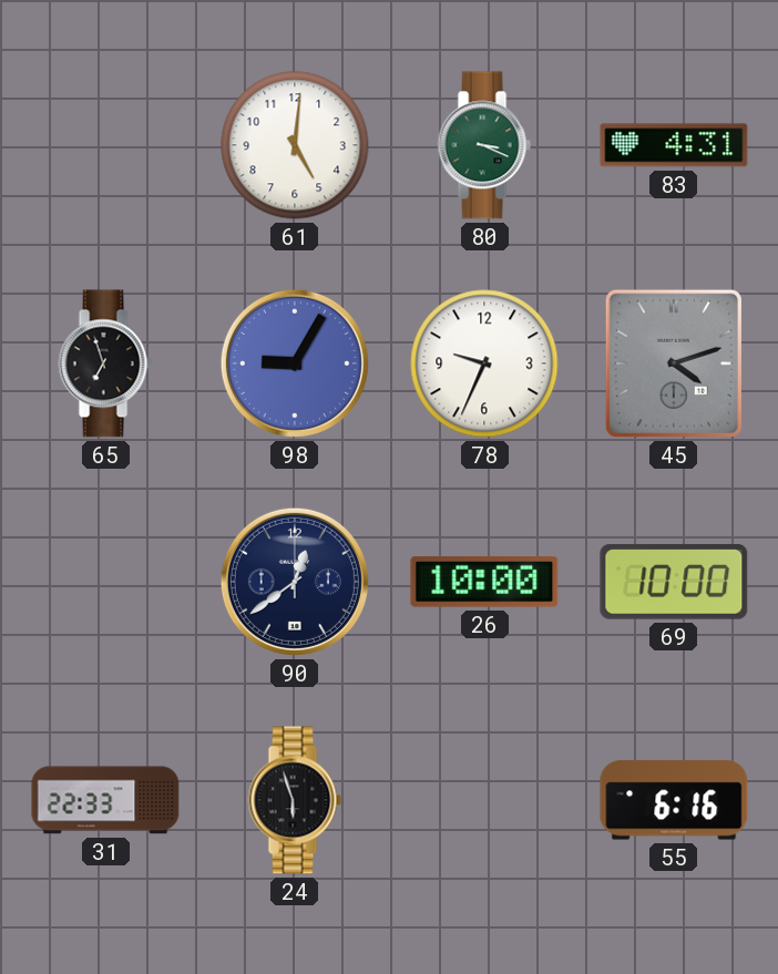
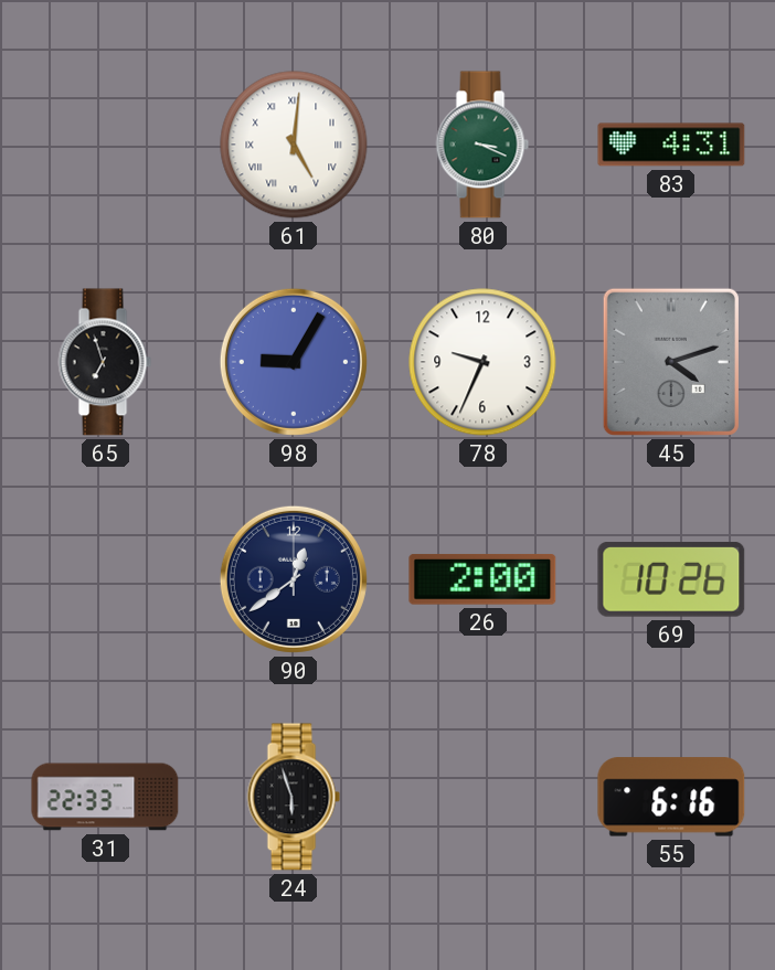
61 numerals: Arabic -> Roman
26: 10:00 -> 2:00
69: 10:00 -> 10:26
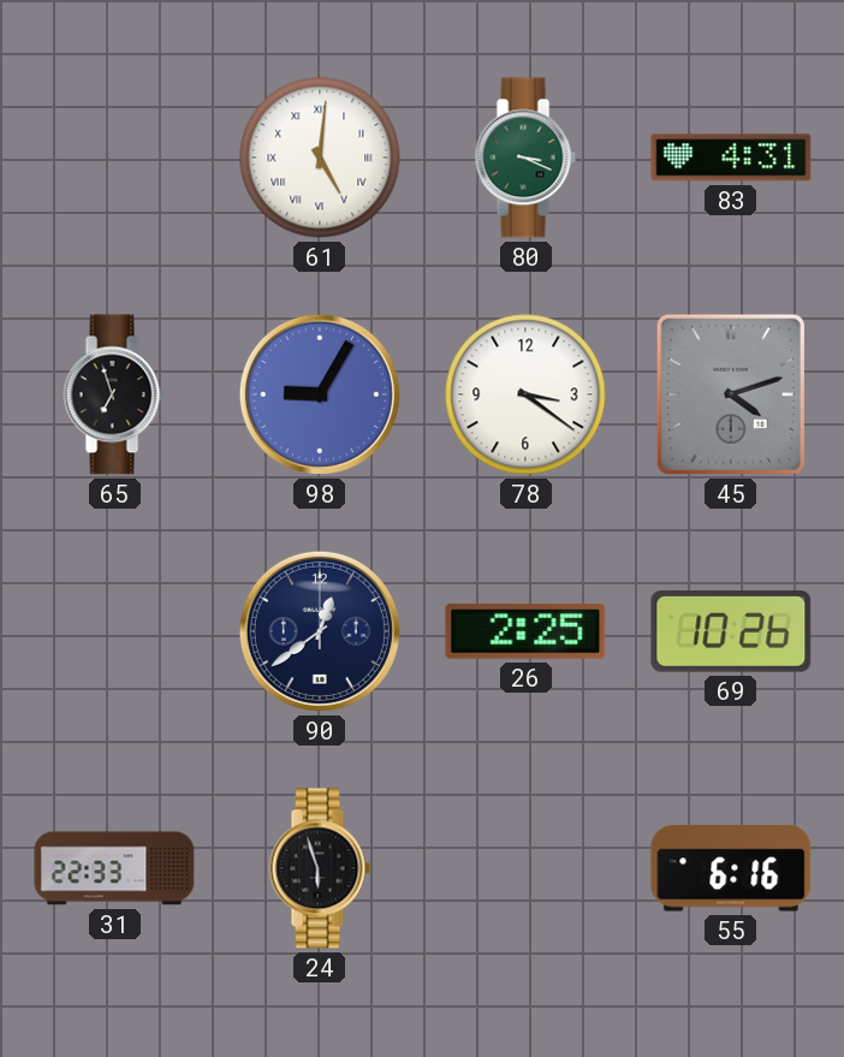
78: 9:34 -> 3:21
26: 2:00 -> 2:25
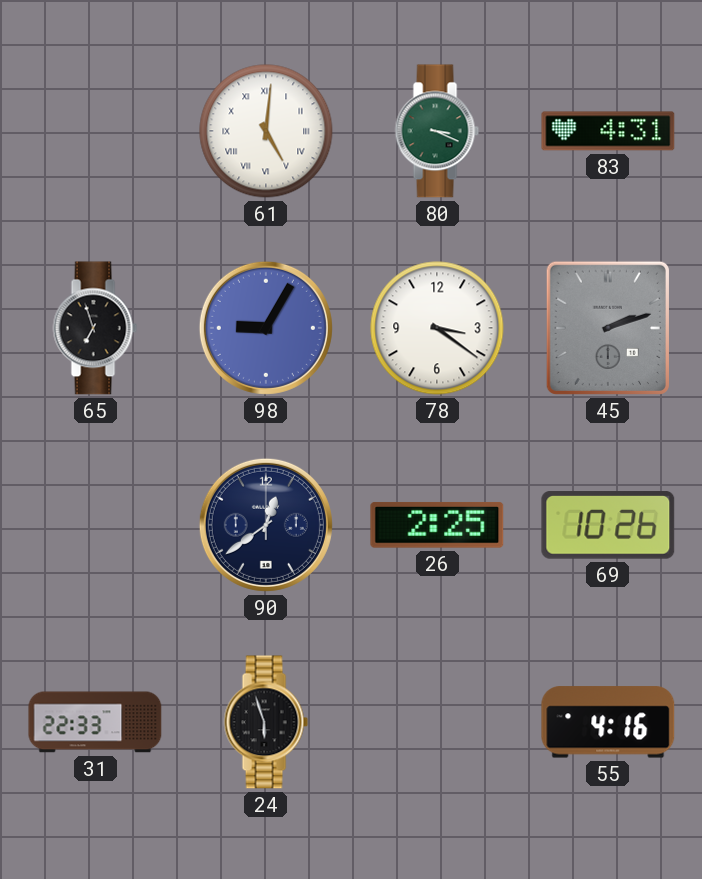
45: 4:12 -> 2:12
55: 6:16 -> 4:16
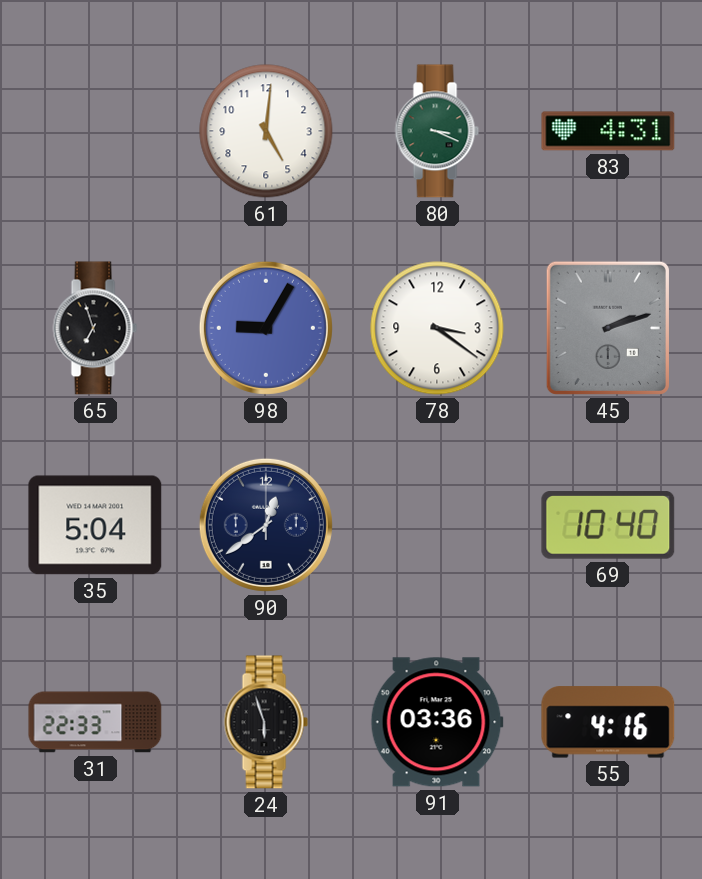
61 numerals: Roman -> Arabic
35: none -> 5:04
26: 2:25 -> none
69: 10:26 -> 10:40
91: none -> 03:36
